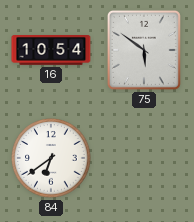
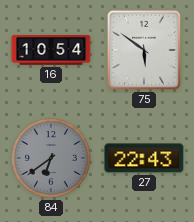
84 dial: white -> grey
27: none -> 22:43
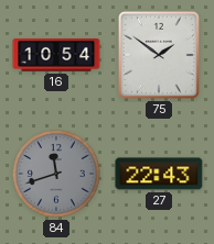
75: 5:51 -> 1:51
84: 6:39 -> 11:42
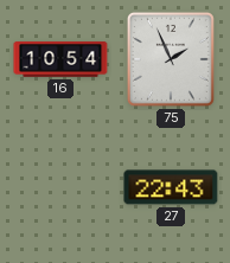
75: 1:51 -> 1:56
84: 11:42 -> none
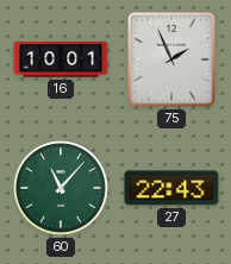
16: 10:54 -> 10:01
60: none -> 11:07
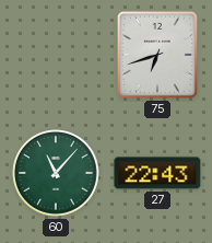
16: 10:01 -> none
75: 1:56 -> 6:42
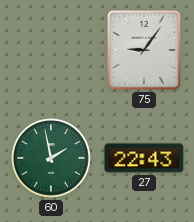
75: 6:42 -> 9:06
60: 11:07 -> 1:58
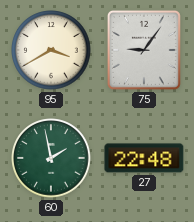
95: none -> 3:40
27: 22:43 -> 22:48
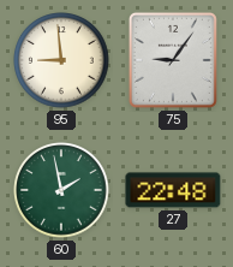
95: 3:40 -> 8:59
